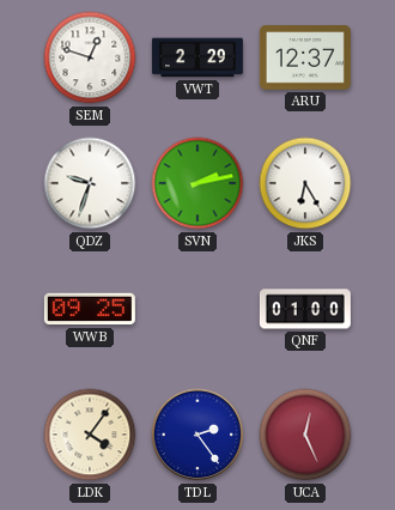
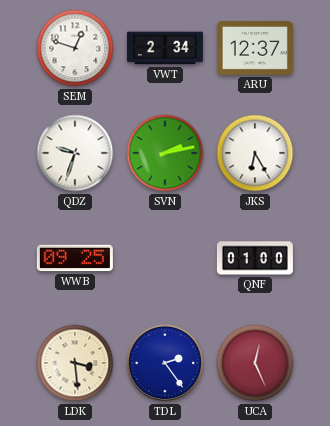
VWT: 2:29 -> 2:34
LDK: 4:06 -> 3:29
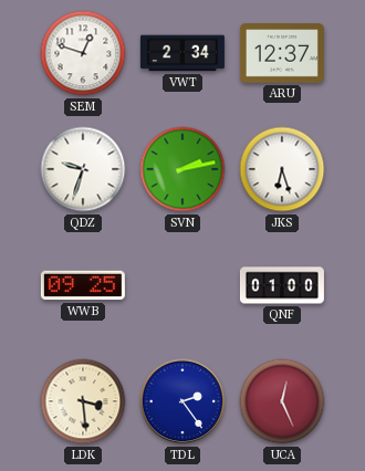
JKS: 6:25 -> 6:27
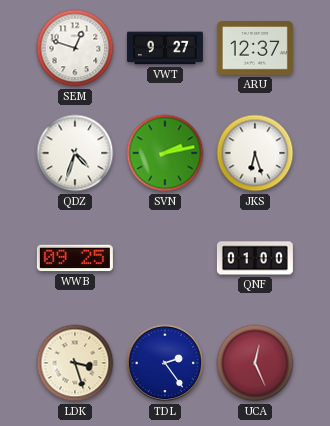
VWT: 2:34 -> 9:27
QDZ: 9:33 -> 4:33
LDK: 3:29 -> 3:27
